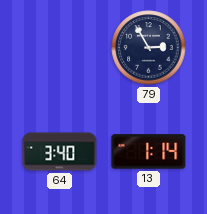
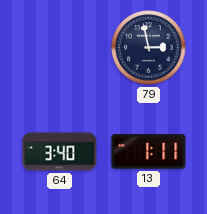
79: 2:55 -> 2:58
13: 1:14 -> 1:11
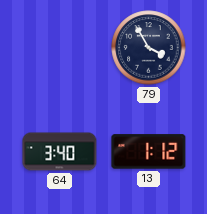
79: 2:58 -> 3:55
13: 1:11 -> 1:12
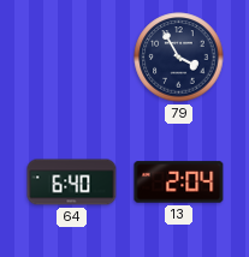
64: 3:40 -> 6:40
13: 1:12 -> 2:04
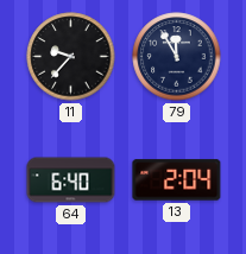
11: none -> 9:37
79: 3:55 -> 11:55
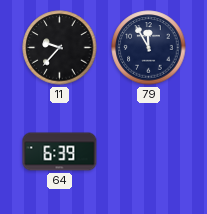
64: 6:40 -> 6:39
13: 2:04 -> none
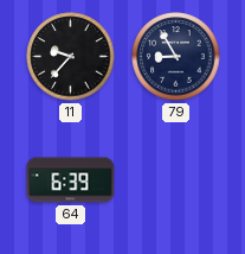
79: 11:55 -> 8:55
